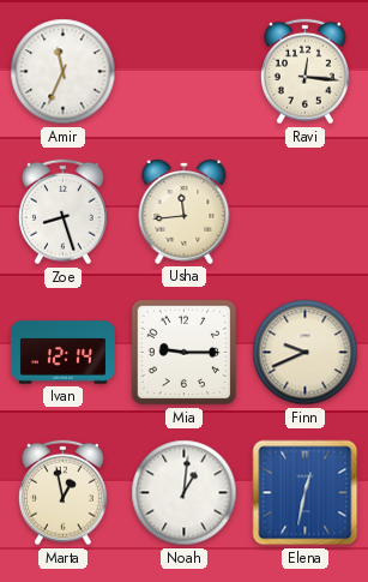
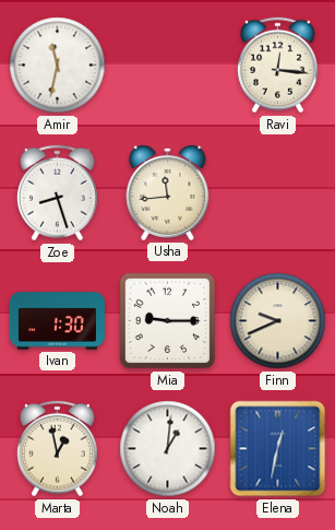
Amir: 11:34 -> 11:32
Ivan: 12:14 -> 1:30
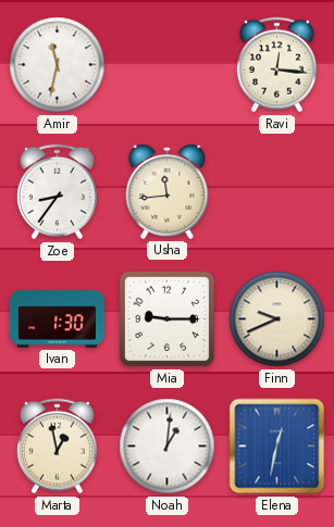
Zoe: 8:27 -> 8:36
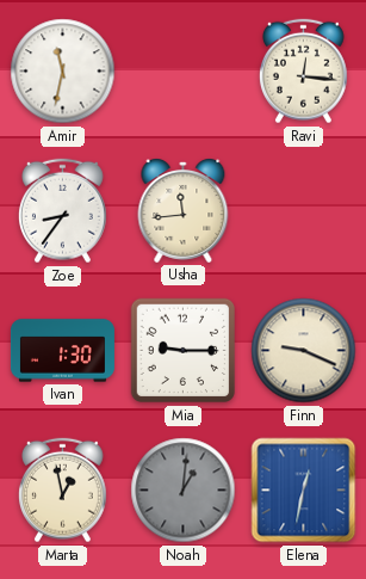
Finn: 9:41 -> 9:19
Noah dial: white -> grey
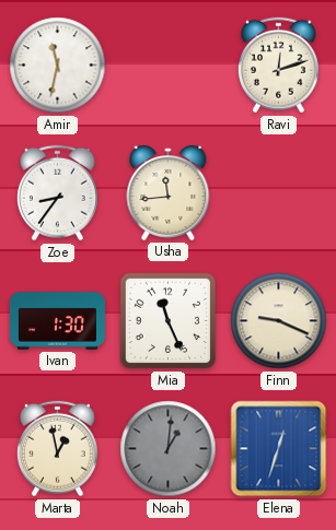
Ravi: 12:16 -> 12:12
Mia: 9:15 -> 11:26
Elena: 12:32 -> 12:33
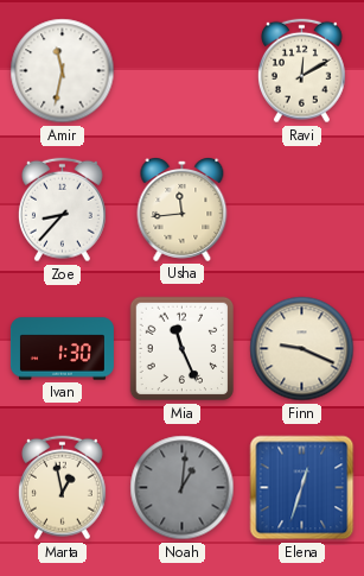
Ravi: 12:12 -> 12:10
Zoe: 8:36 -> 8:37
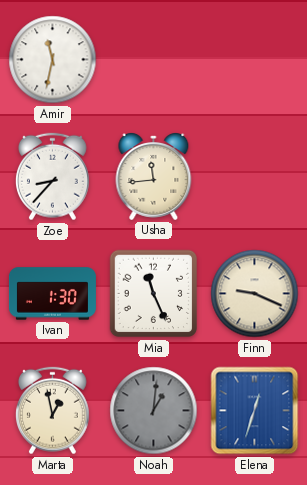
Ravi: 12:10 -> none
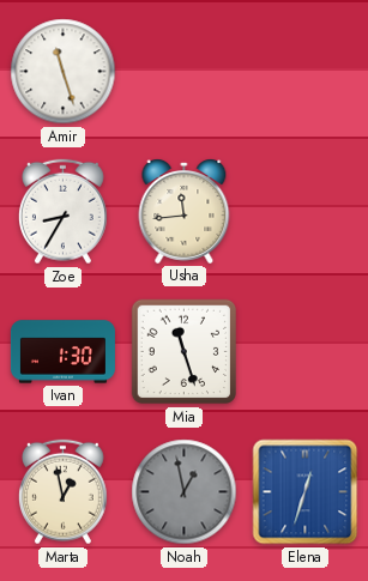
Amir: 11:32 -> 11:27
Zoe: 8:37 -> 8:35
Mia: 11:26 -> 11:27
Finn: 9:19 -> none
Noah: 1:01 -> 12:58
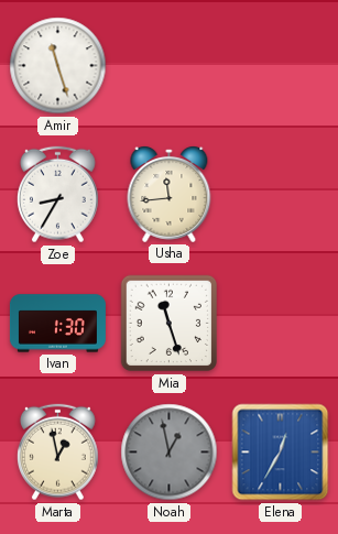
Elena: 12:33 -> 12:35
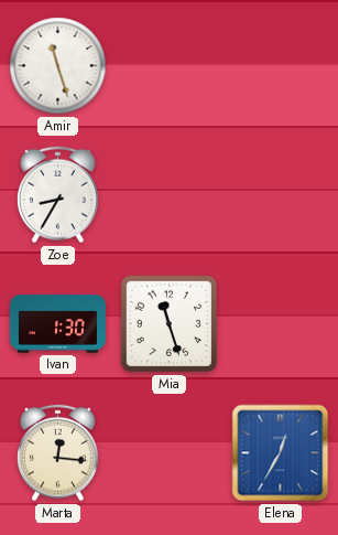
Usha: 11:44 -> none
Marta: 12:58 -> 12:16
Noah: 12:58 -> none
